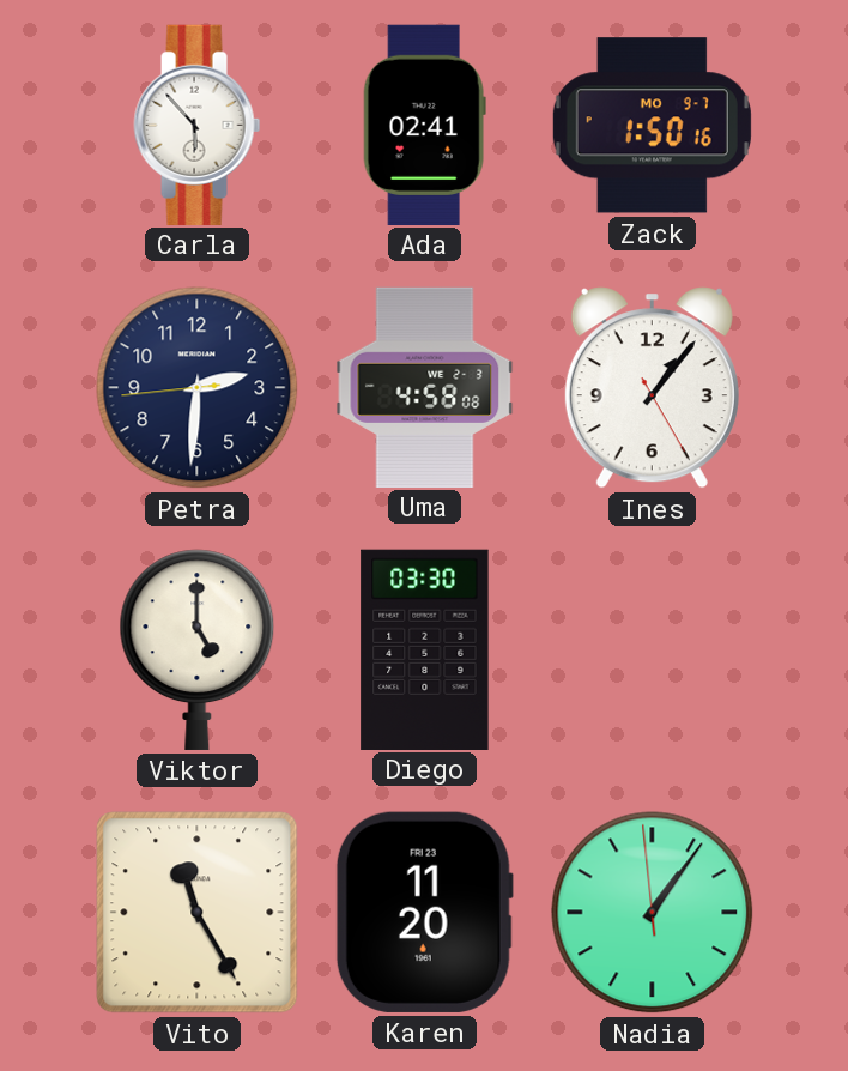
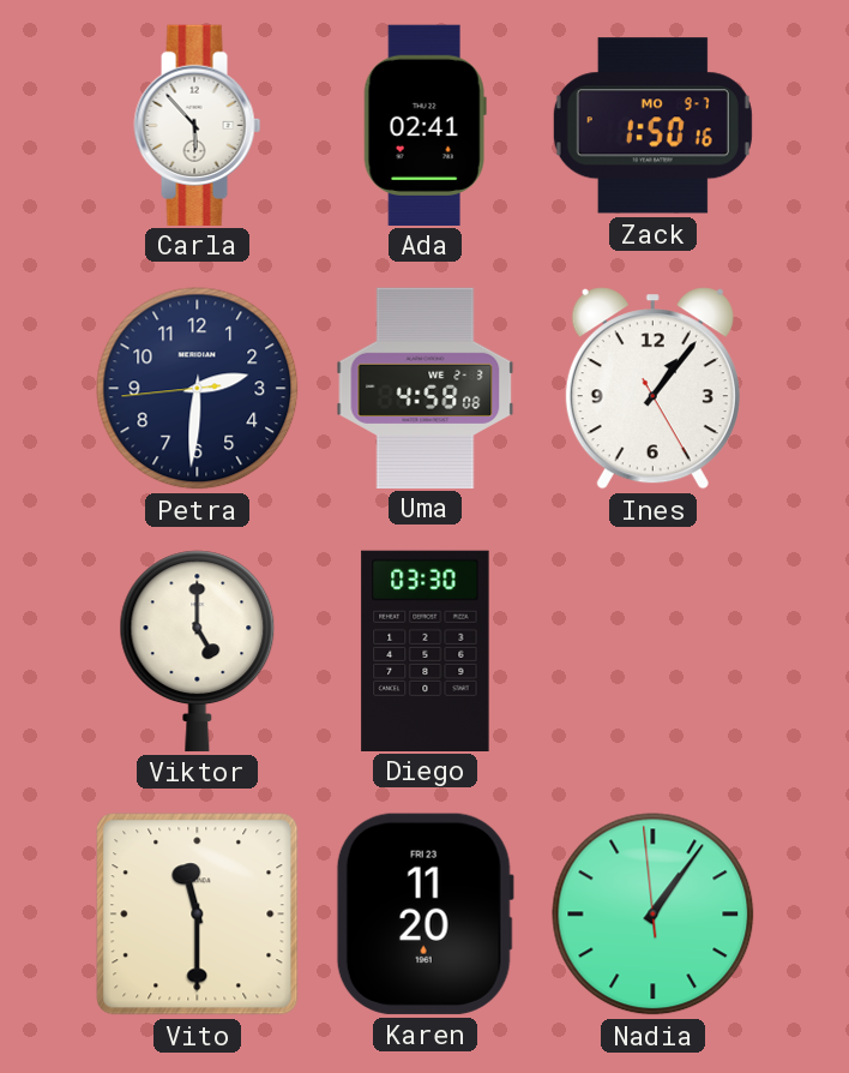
Vito: 11:25 -> 11:30
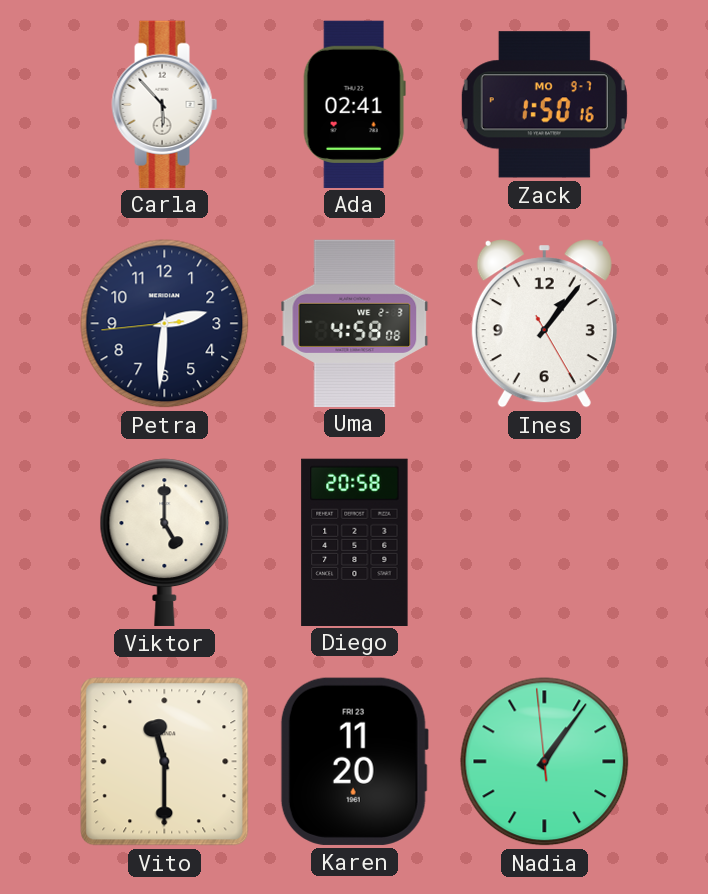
Diego: 03:30 -> 20:58
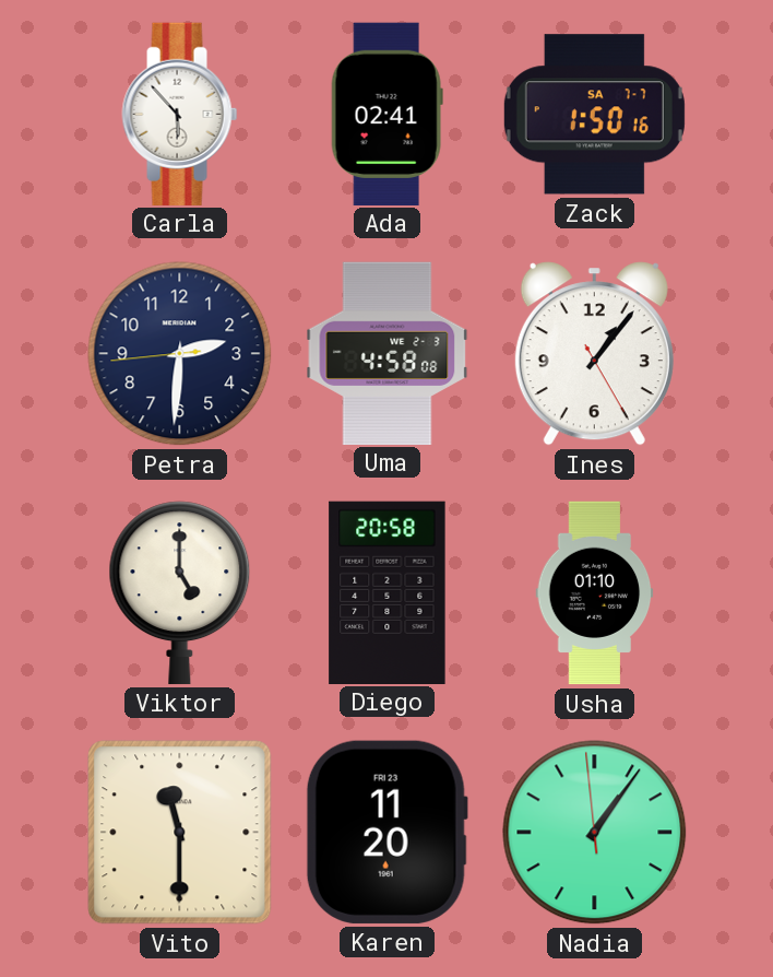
Zack date: MO 9-7 -> SA 7-7
Usha: none -> 01:10
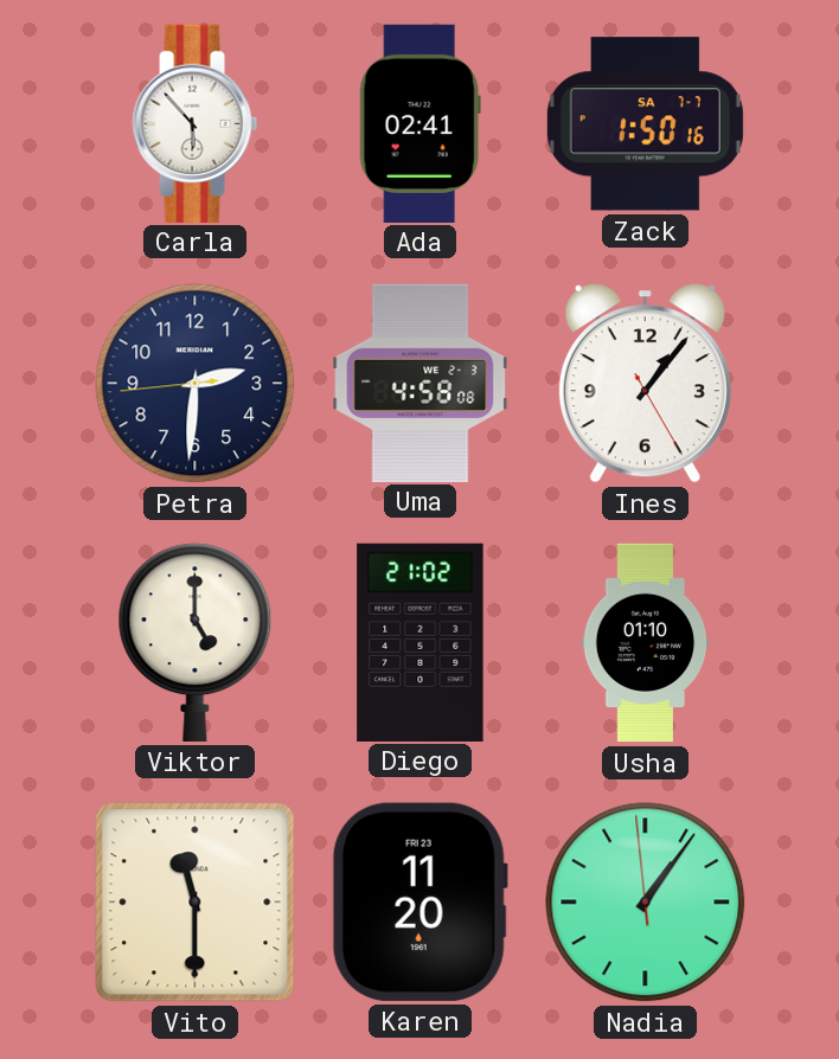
Diego: 20:58 -> 21:02
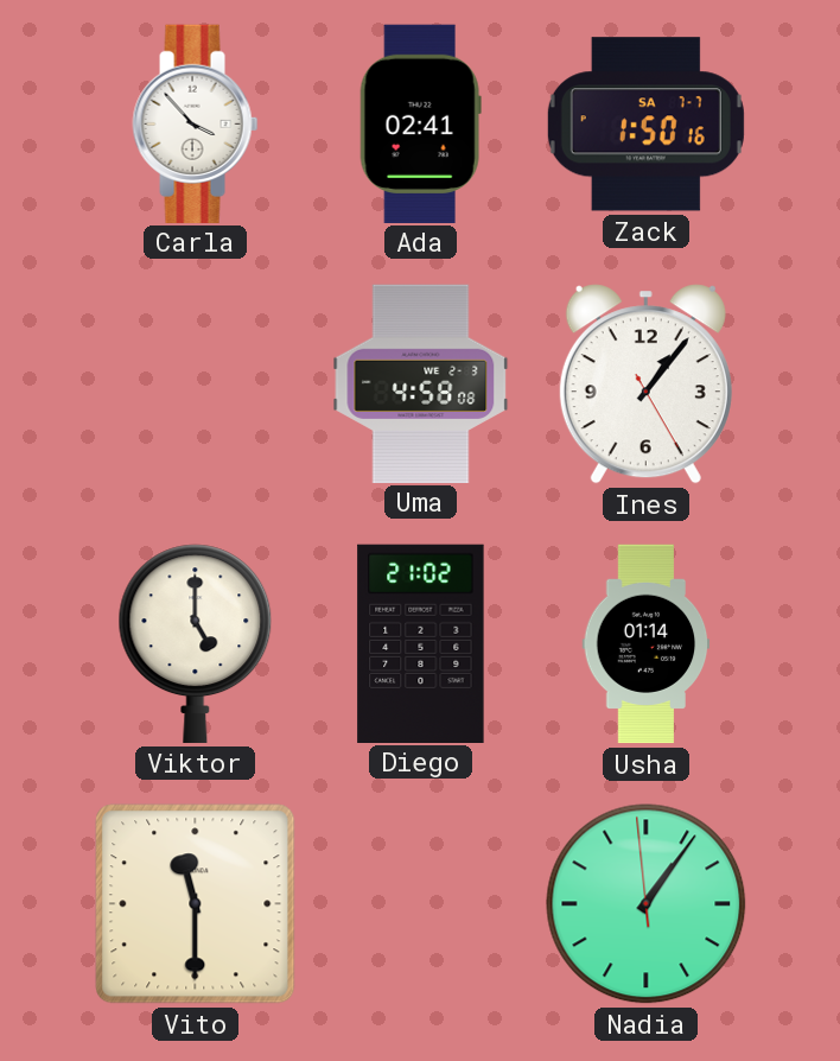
Carla: 5:53 -> 3:53
Petra: 2:30 -> none
Usha: 01:10 -> 01:14
Karen: 11:20 -> none
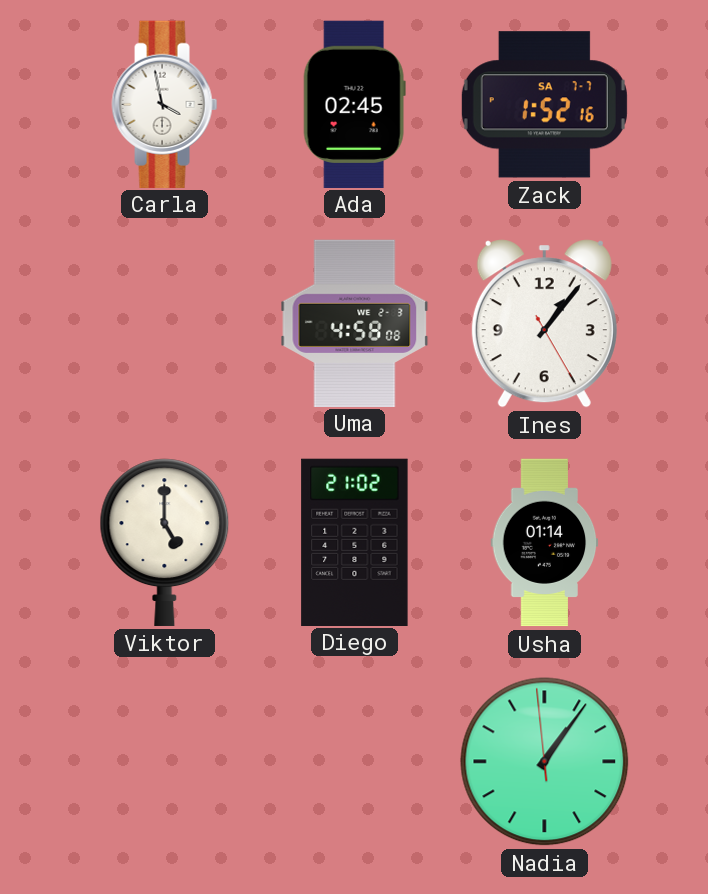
Carla: 3:53 -> 3:58
Ada: 02:41 -> 02:45
Zack: 1:50 -> 1:52
Vito: 11:30 -> none
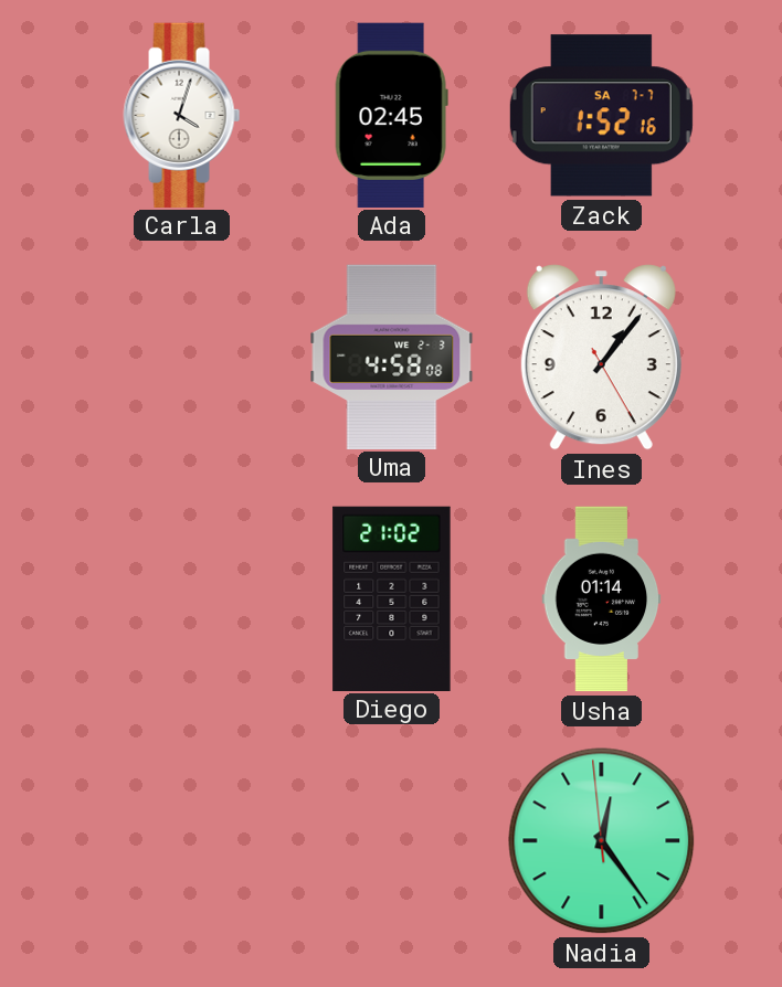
Carla: 3:58 -> 4:03
Viktor: 5:00 -> none
Nadia: 1:05 -> 12:23
